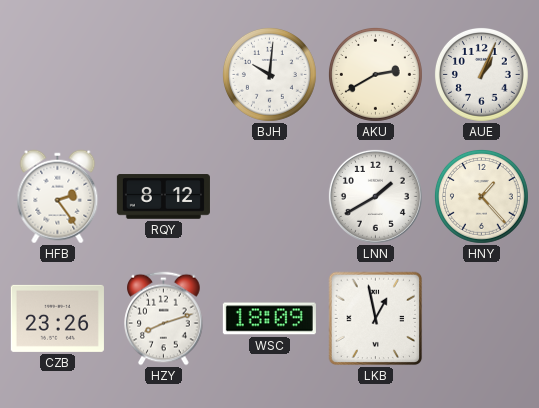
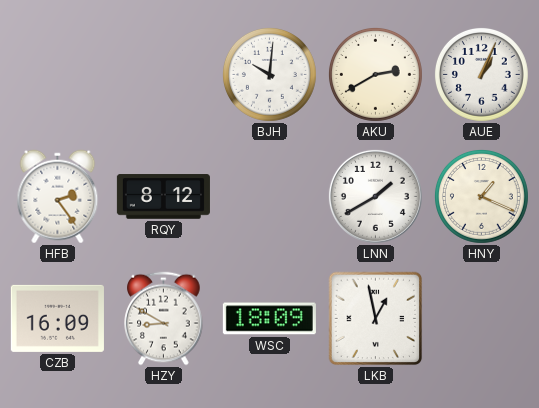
HNY: 1:23 -> 1:19
CZB: 23:26 -> 16:09
HZY: 8:12 -> 8:50
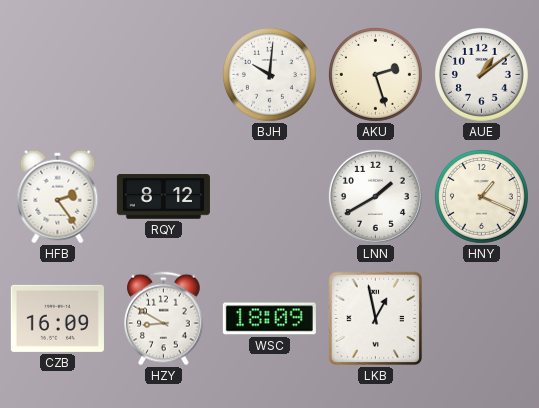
AKU: 2:40 -> 2:27
AUE: 1:04 -> 1:09
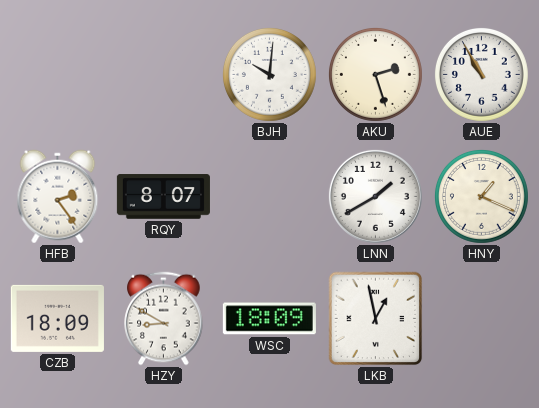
AUE: 1:09 -> 10:55
RQY: 8:12 -> 8:07
CZB: 16:09 -> 18:09
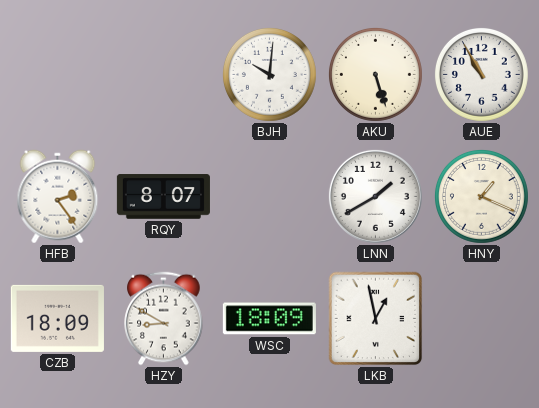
AKU: 2:27 -> 5:27
